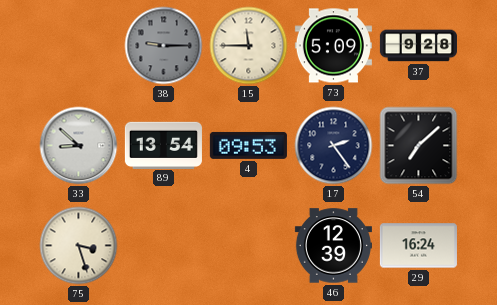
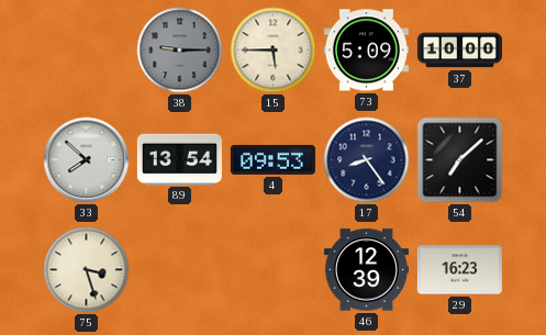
15: 11:45 -> 5:45
37: 9:28 -> 10:00
33: 8:52 -> 7:52
17: 2:24 -> 8:24
29: 16:24 -> 16:23
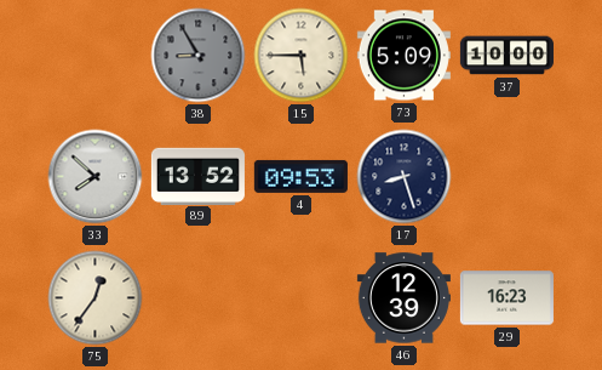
38: 9:15 -> 8:55
89: 13:54 -> 13:52
17: 8:24 -> 8:27
54: 7:08 -> none
75: 3:27 -> 12:36
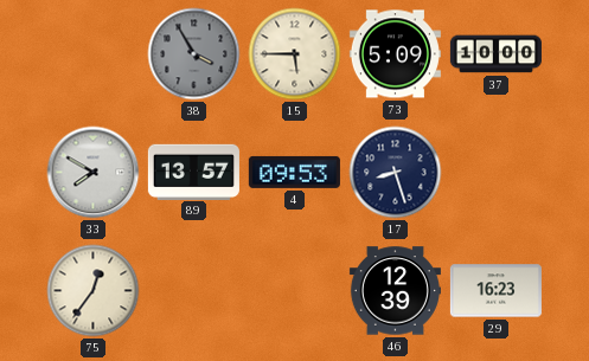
38: 8:55 -> 3:55
33: 7:52 -> 7:50
89: 13:52 -> 13:57
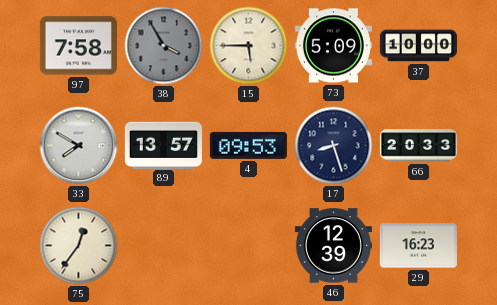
97: none -> 7:58
66: none -> 20:33
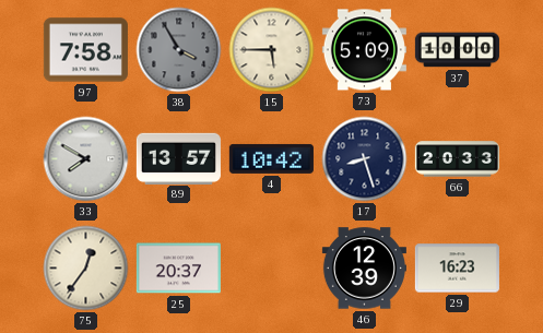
4: 09:53 -> 10:42
25: none -> 20:37
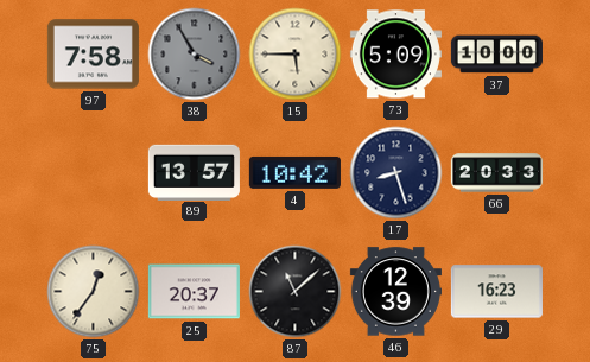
33: 7:50 -> none
87: none -> 11:08
